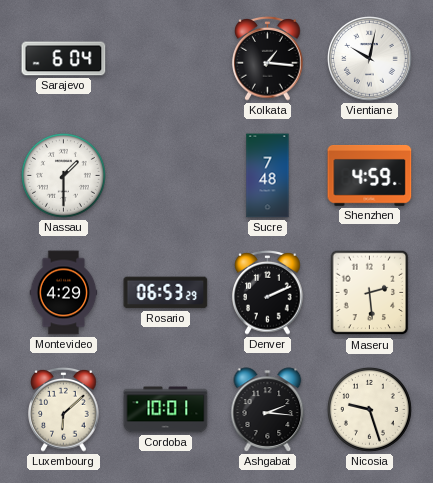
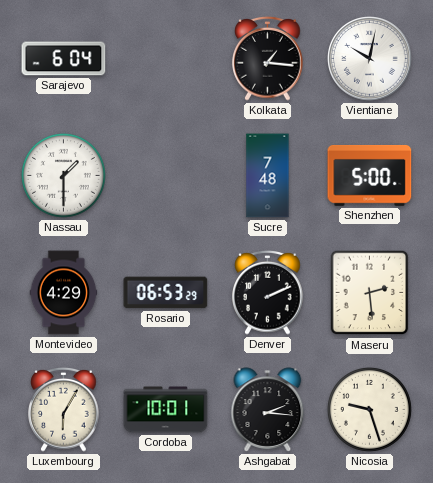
Shenzhen: 4:59 -> 5:00
Luxembourg: 6:08 -> 6:05
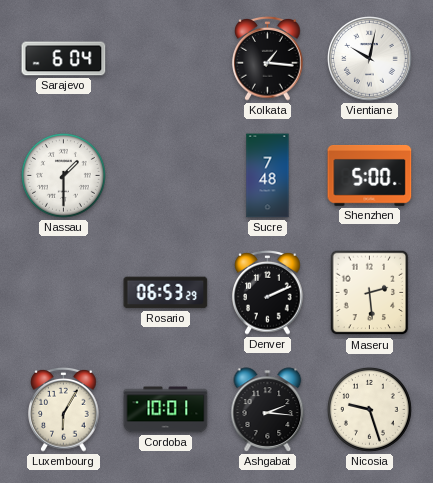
Montevideo: 4:29 -> none
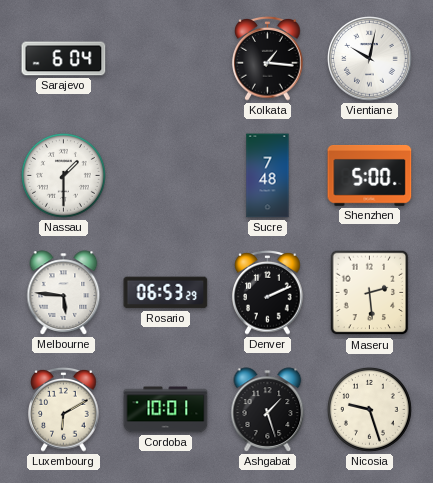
Melbourne: none -> 5:46
Luxembourg: 6:05 -> 6:10
Ashgabat: 2:16 -> 1:27
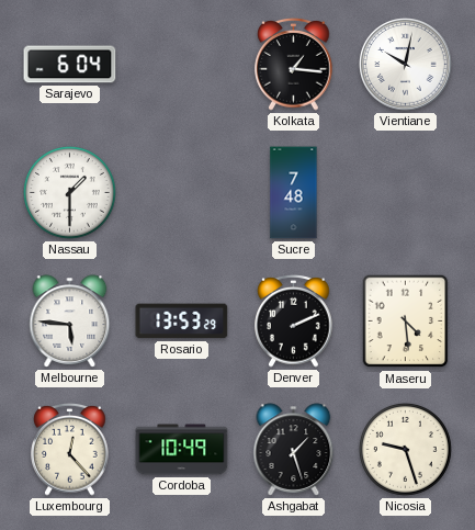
Shenzhen: 5:00 -> none
Rosario: 06:53 -> 13:53
Maseru: 2:29 -> 4:29
Luxembourg: 6:10 -> 12:23
Cordoba: 10:01 -> 10:49
